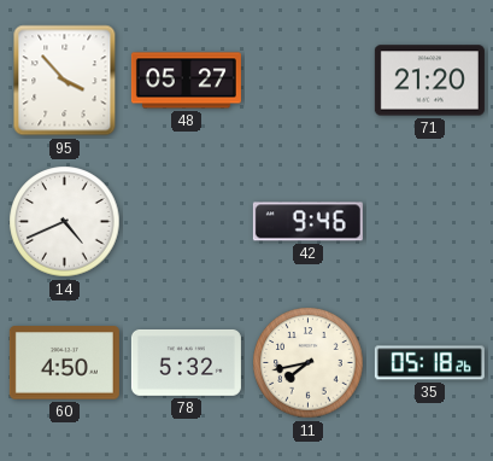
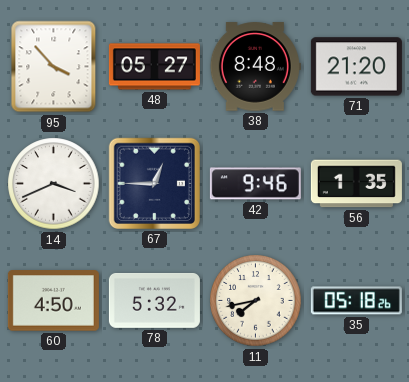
38: none -> 8:48
14: 4:41 -> 3:41
67: none -> 12:45
56: none -> 1:35
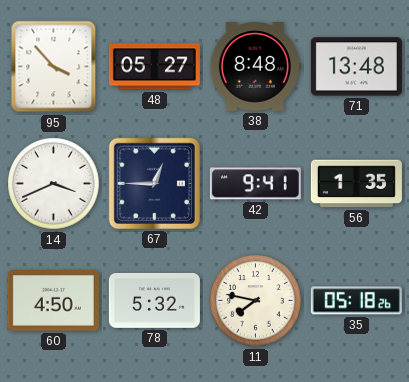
71: 21:20 -> 13:48
42: 9:46 -> 9:41
11: 7:43 -> 7:47
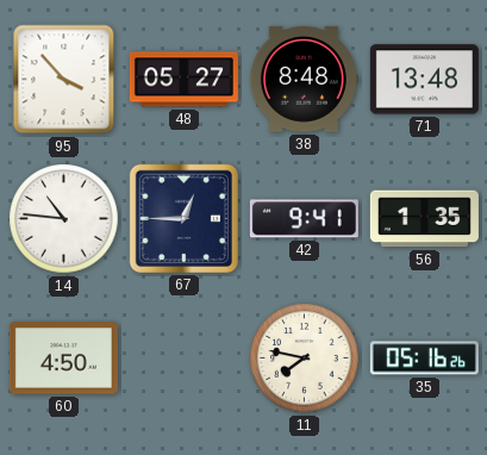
14: 3:41 -> 10:46
78: 5:32 -> none
35: 05:18 -> 05:16
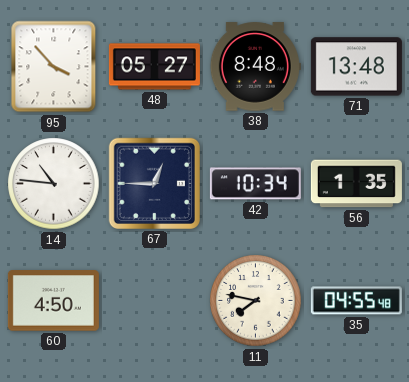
42: 9:41 -> 10:34
35: 05:16 -> 04:55
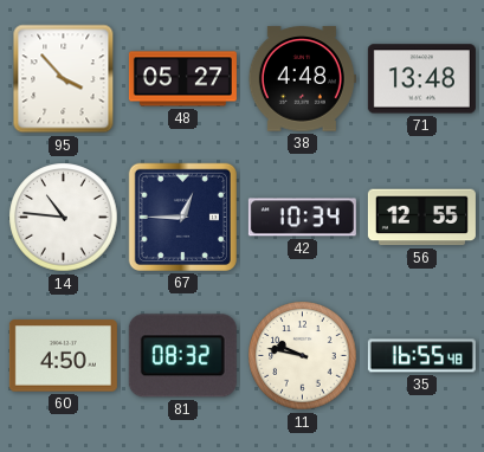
38: 8:48 -> 4:48
56: 1:35 -> 12:55
81: none -> 08:32
11: 7:47 -> 9:47
35: 04:55 -> 16:55
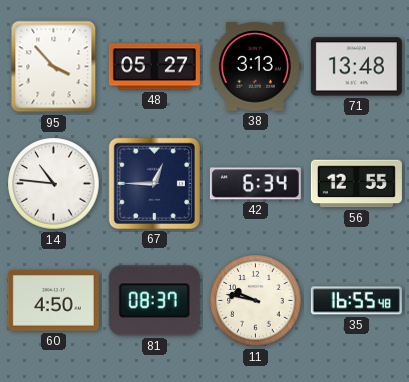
38: 4:48 -> 3:13
42: 10:34 -> 6:34
81: 08:32 -> 08:37
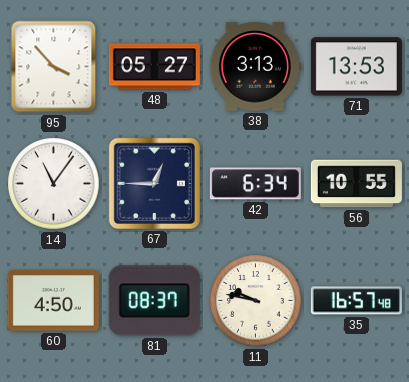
71: 13:48 -> 13:53
14: 10:46 -> 11:06
56: 12:55 -> 10:55
35: 16:55 -> 16:57
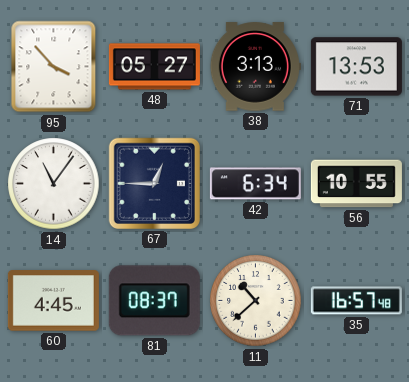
60: 4:50 -> 4:45
11: 9:47 -> 10:38
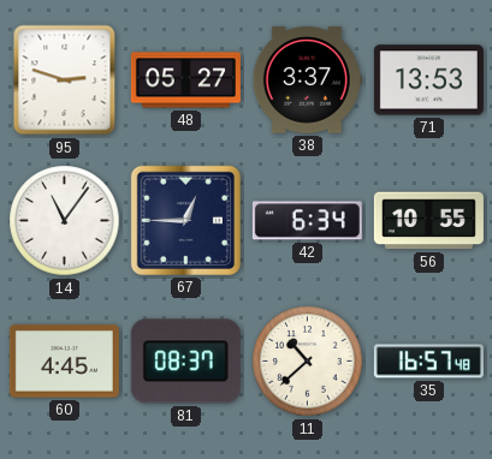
95: 3:53 -> 2:48
38: 3:13 -> 3:37
